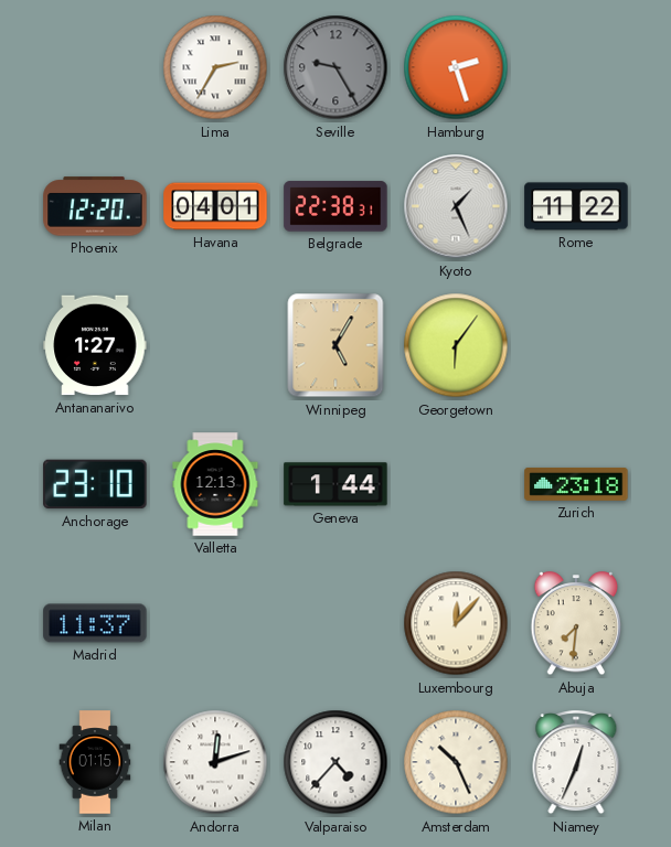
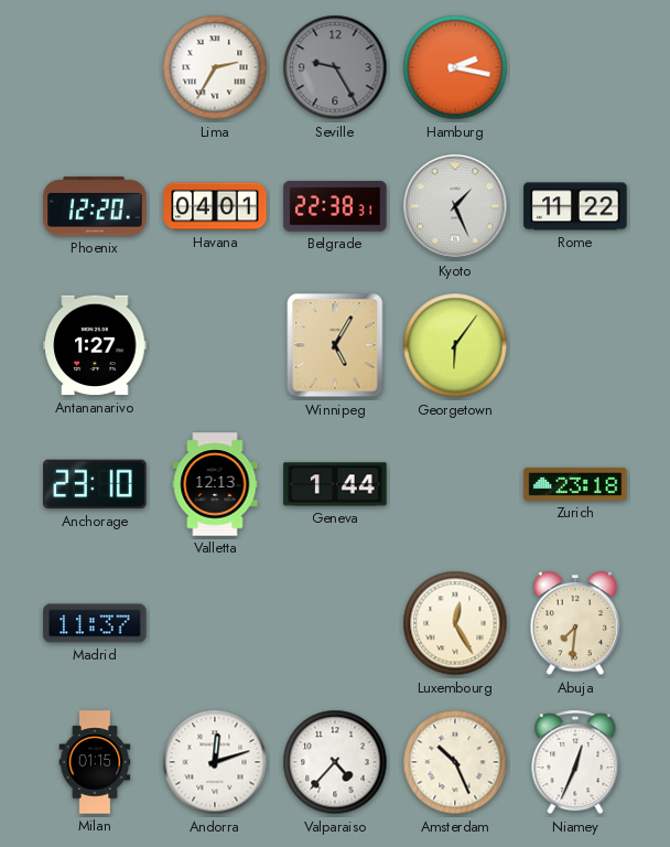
Hamburg: 2:27 -> 2:17
Luxembourg: 12:07 -> 12:25
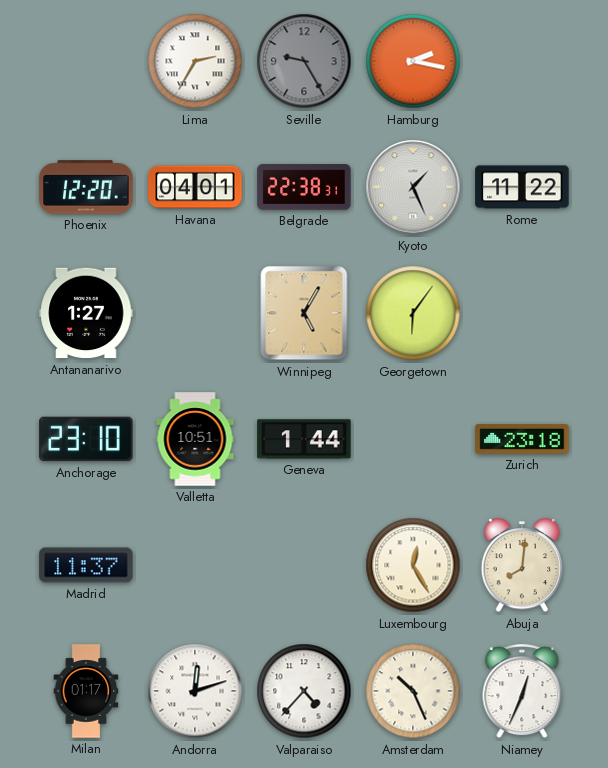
Valletta: 12:13 -> 10:51
Abuja: 7:31 -> 8:01
Milan: 01:15 -> 01:17
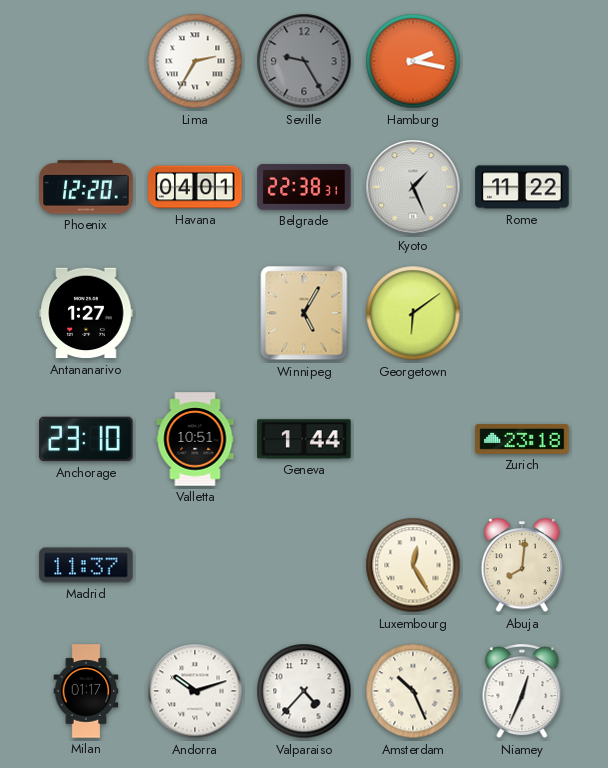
Georgetown: 6:06 -> 6:09
Andorra: 12:12 -> 10:12
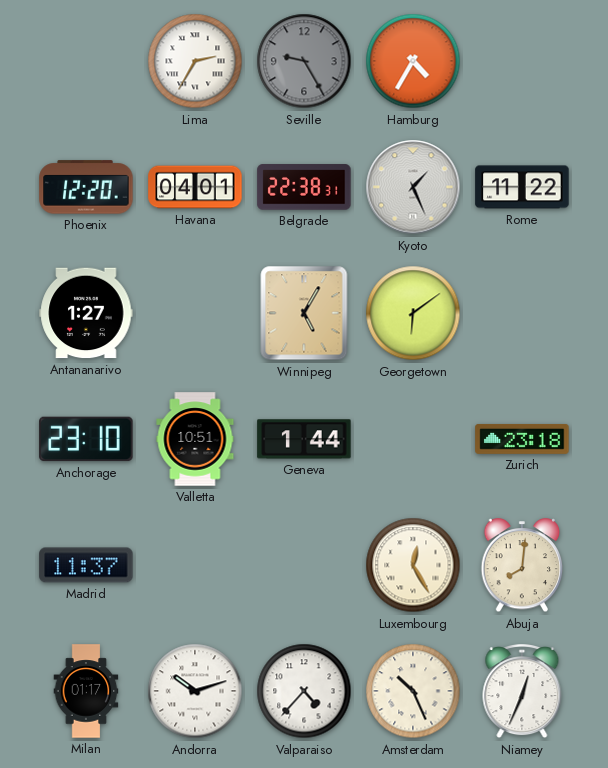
Hamburg: 2:17 -> 4:35
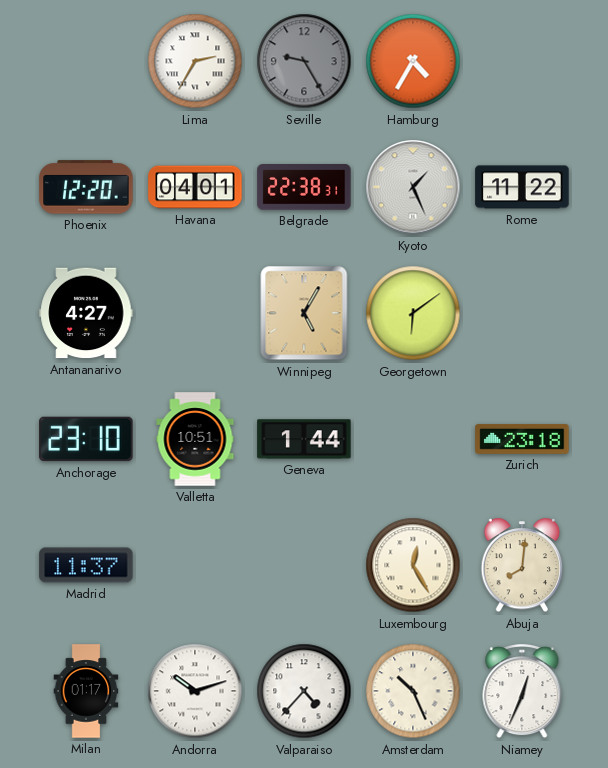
Antananarivo: 1:27 -> 4:27
